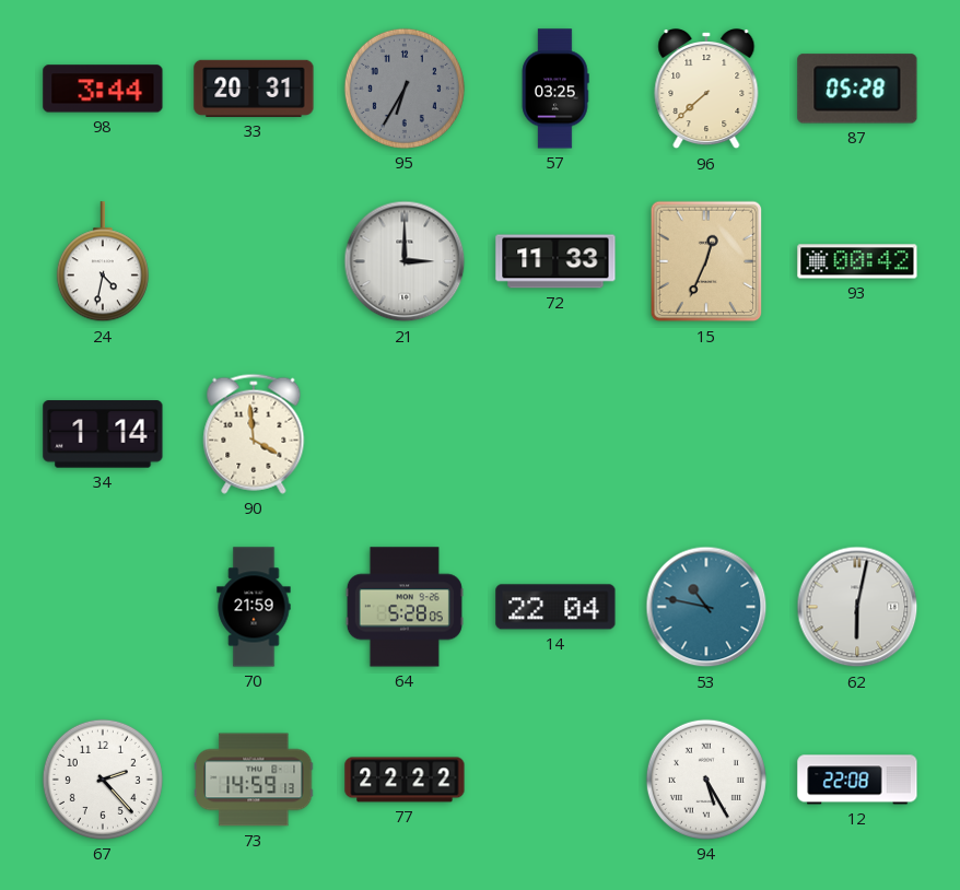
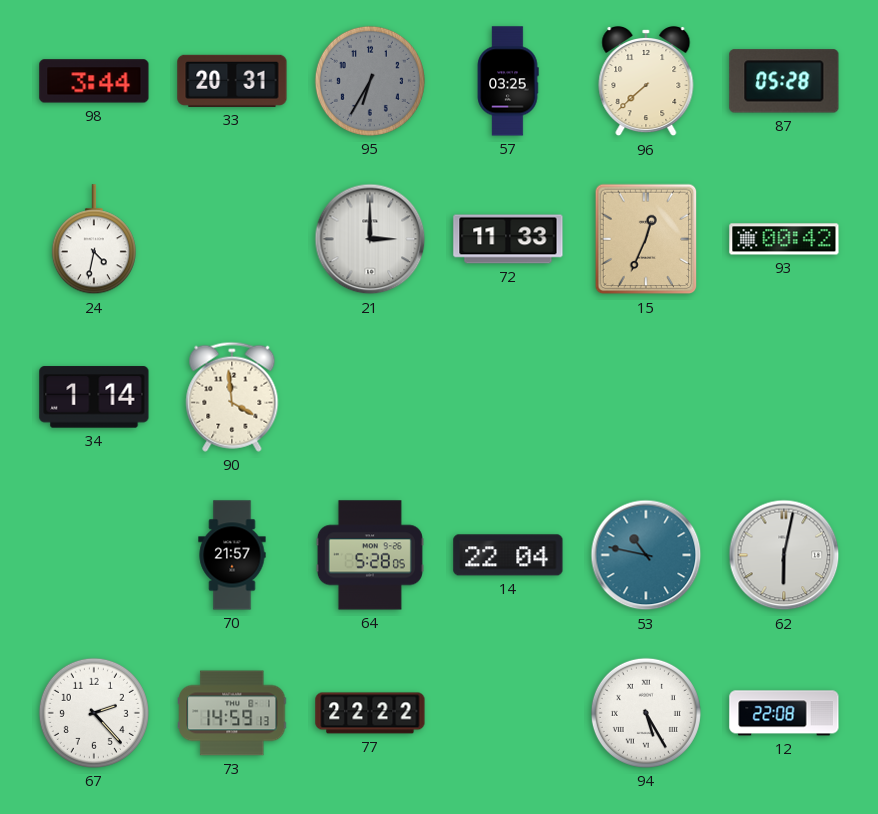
70: 21:59 -> 21:57
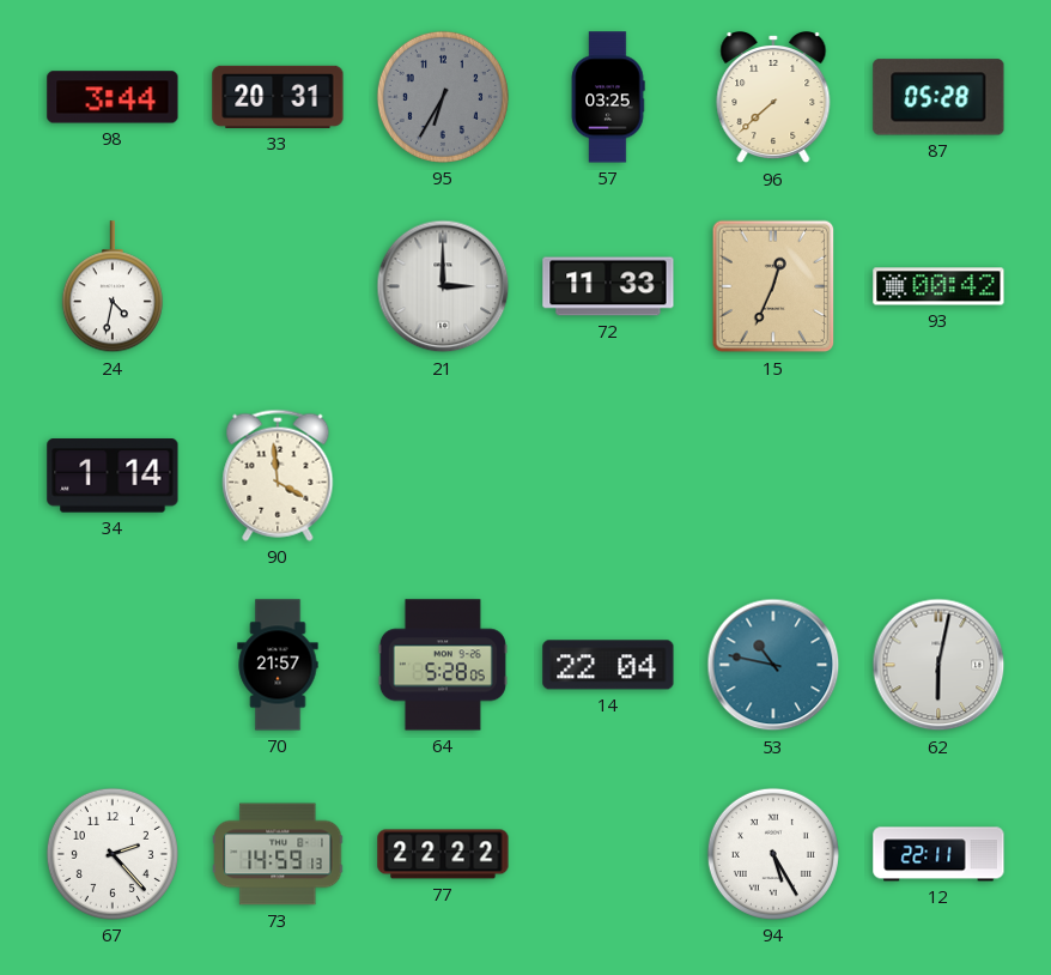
12: 22:08 -> 22:11
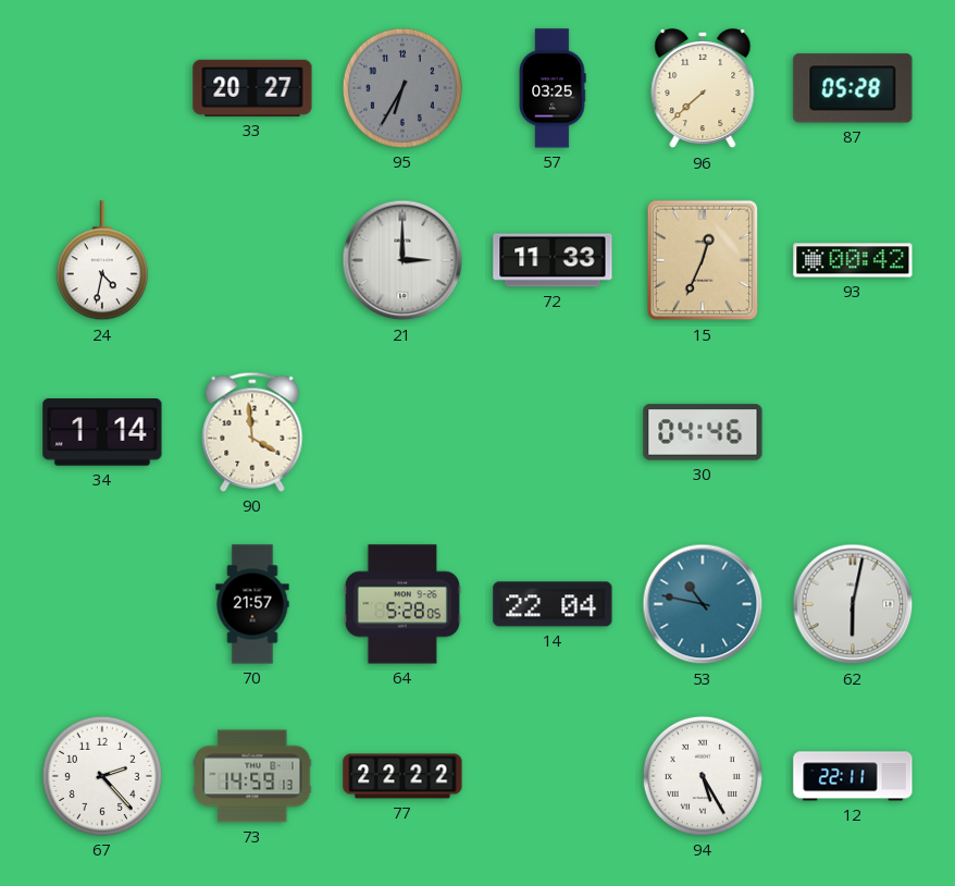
98: 3:44 -> none
33: 20:31 -> 20:27
30: none -> 04:46
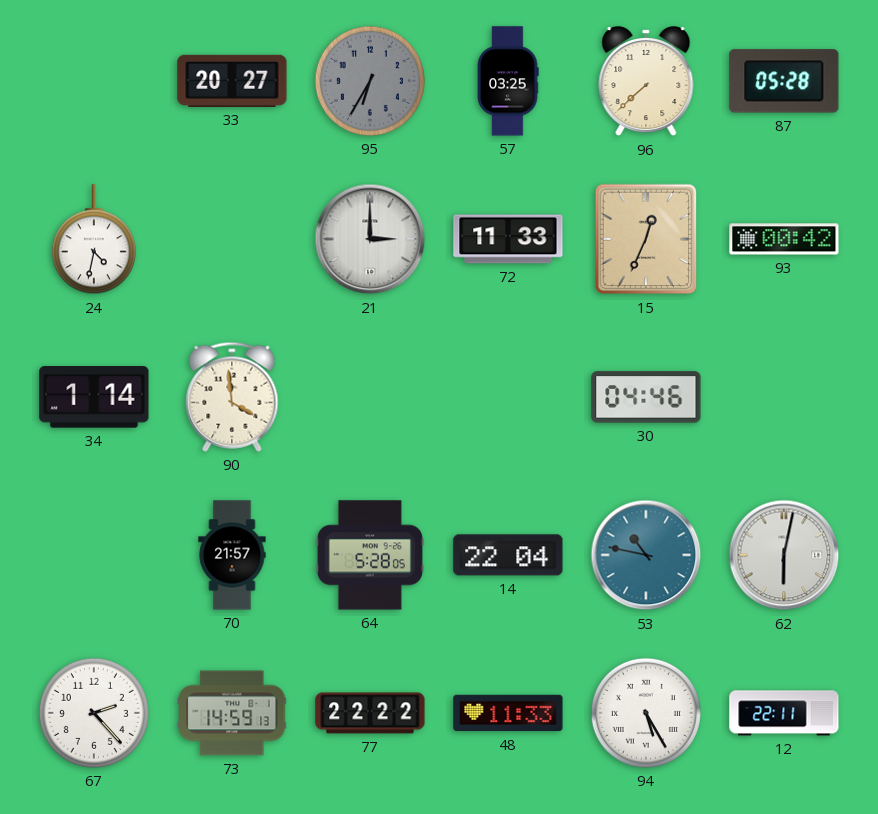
48: none -> 11:33
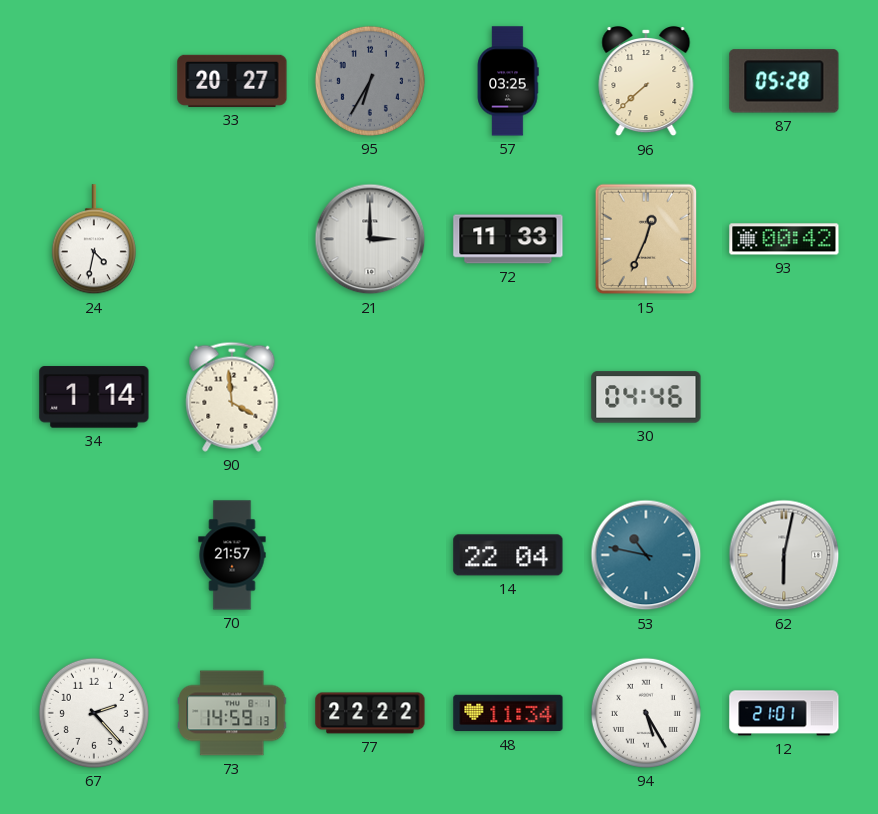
64: 5:28 -> none
48: 11:33 -> 11:34
12: 22:11 -> 21:01
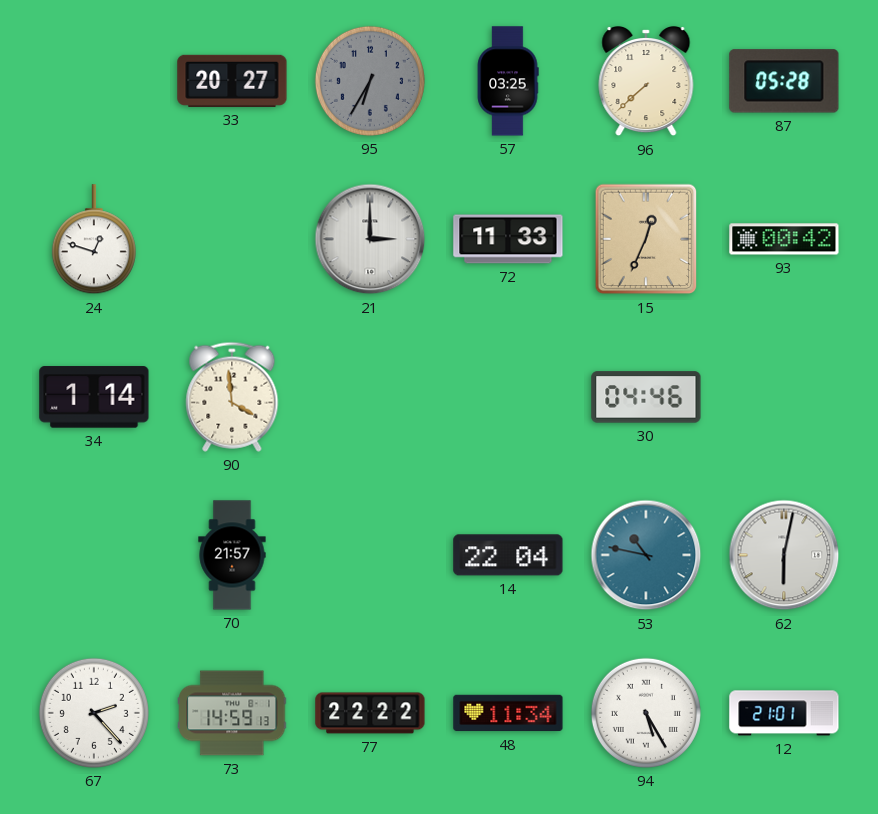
24: 4:32 -> 12:48
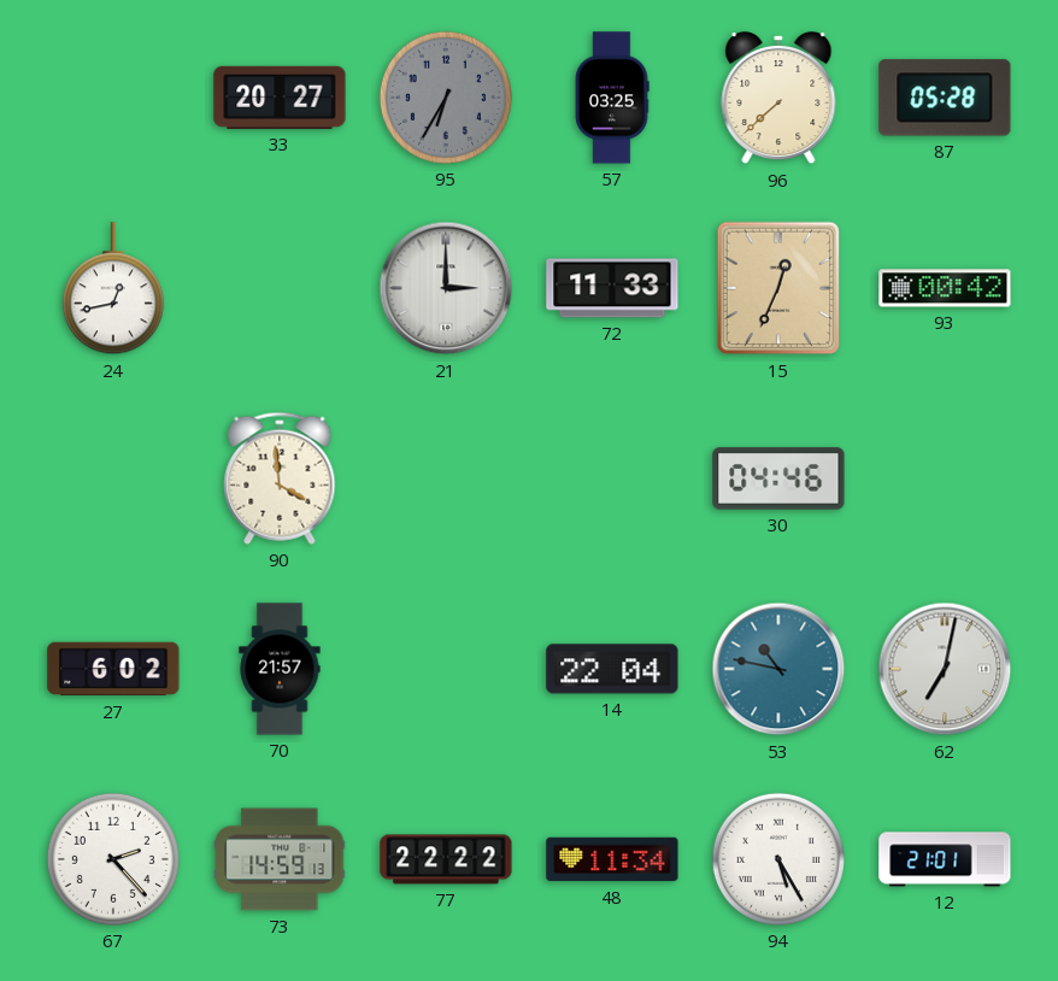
24: 12:48 -> 12:43
34: 1:14 -> none
27: none -> 6:02
62: 6:02 -> 7:02
